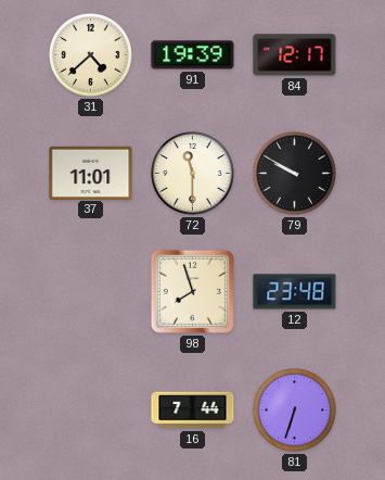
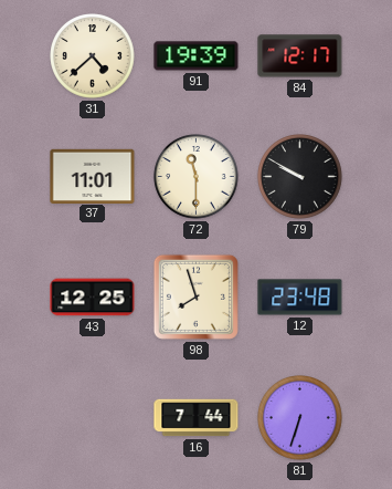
43: none -> 12:25
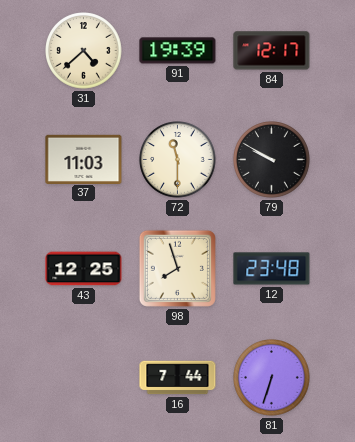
37: 11:01 -> 11:03
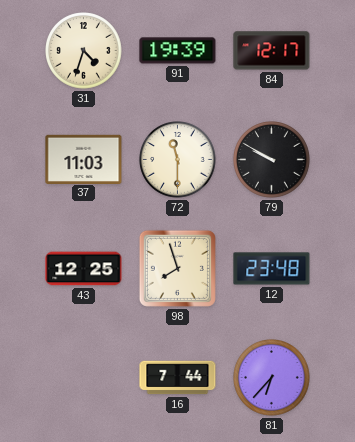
31: 4:38 -> 4:33
81: 6:33 -> 6:37
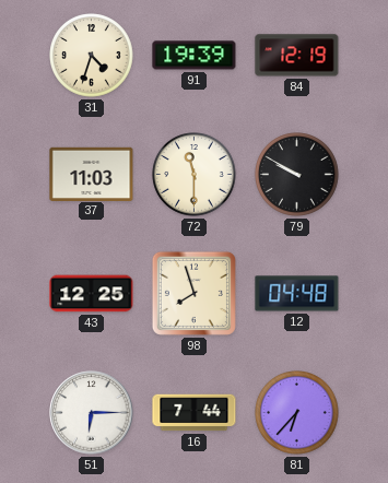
84: 12:17 -> 12:19
12: 23:48 -> 04:48
51: none -> 6:15
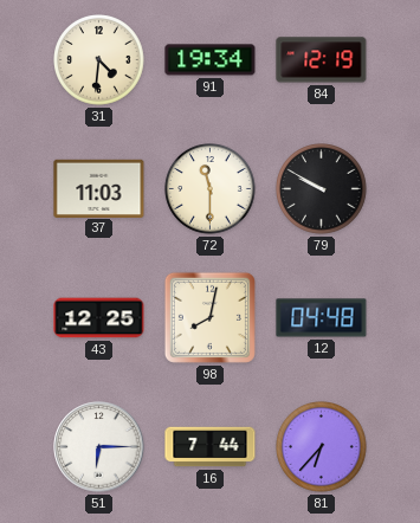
31: 4:33 -> 4:31
91: 19:39 -> 19:34
98: 7:57 -> 8:02
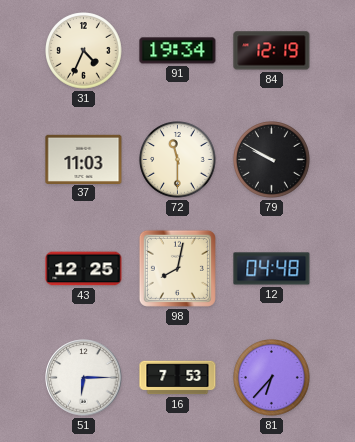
31: 4:31 -> 4:34
16: 7:44 -> 7:53
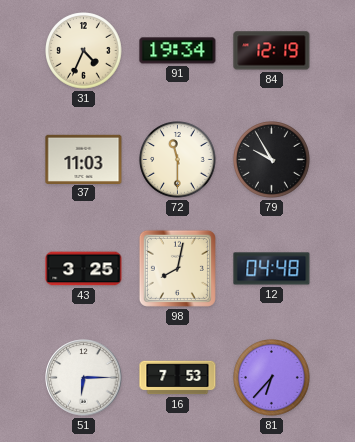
79: 9:50 -> 9:55
43: 12:25 -> 3:25
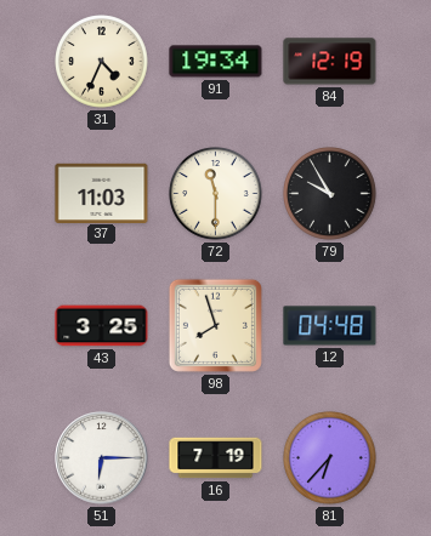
98: 8:02 -> 7:57
16: 7:53 -> 7:19
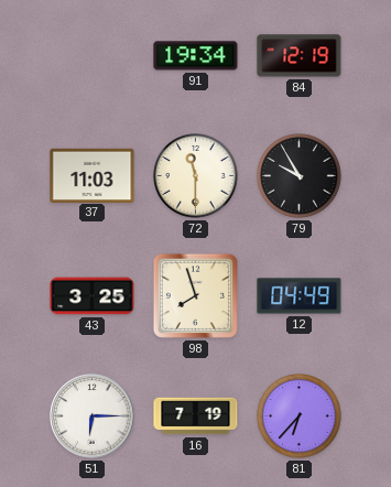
31: 4:34 -> none
12: 04:48 -> 04:49
